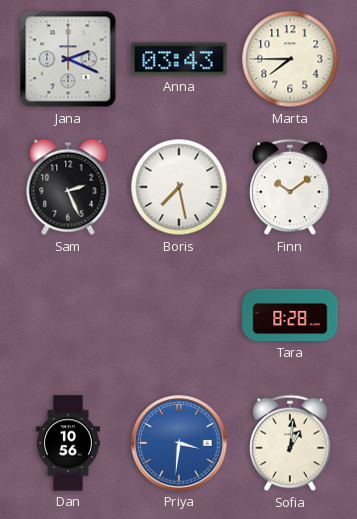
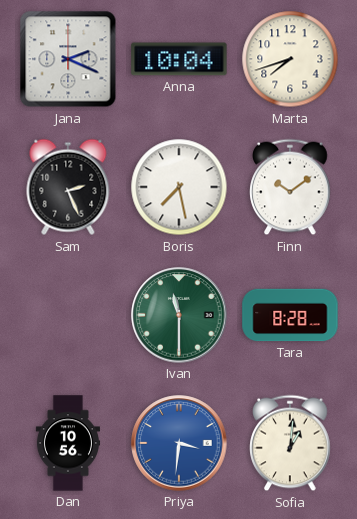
Anna: 03:43 -> 10:04
Marta: 7:45 -> 7:42
Ivan: none -> 11:30
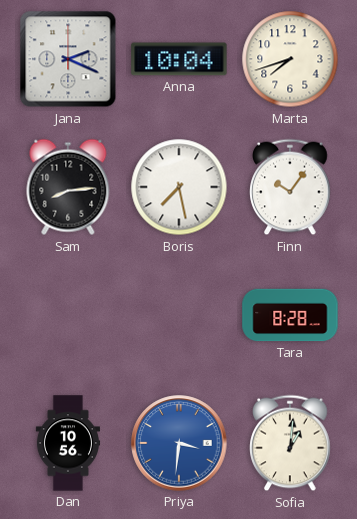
Sam: 2:26 -> 8:14
Finn: 10:09 -> 10:06
Ivan: 11:30 -> none
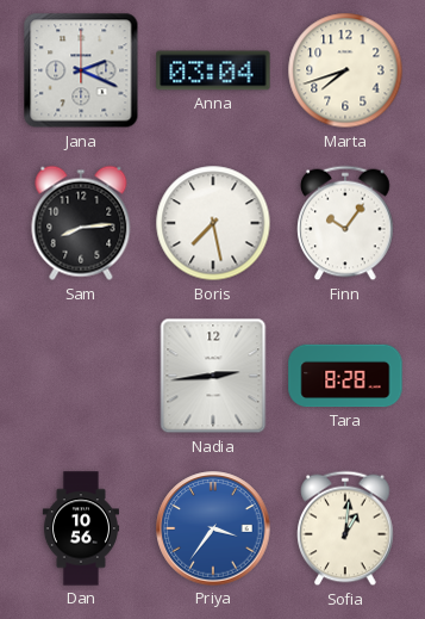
Anna: 10:04 -> 03:04
Nadia: none -> 2:44
Priya: 3:31 -> 3:36
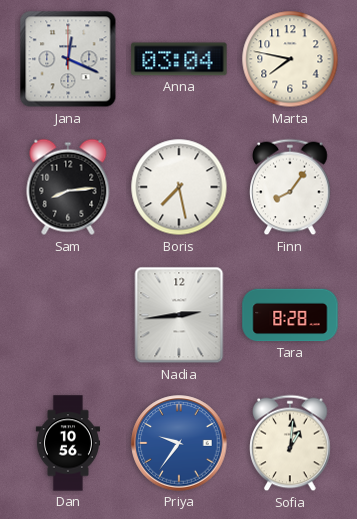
Jana: 2:19 -> 12:19
Marta: 7:42 -> 7:47
Finn: 10:06 -> 8:06
Priya: 3:36 -> 9:36
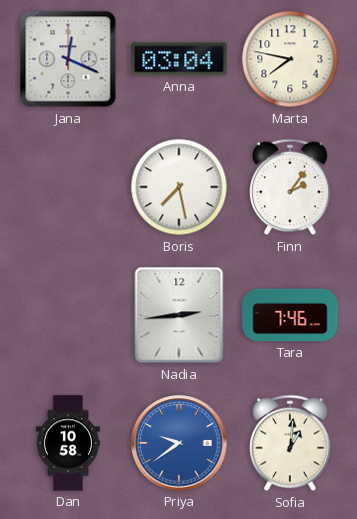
Sam: 8:14 -> none
Finn: 8:06 -> 2:06
Tara: 8:28 -> 7:46
Dan: 10:56 -> 10:58
Priya: 9:36 -> 9:39
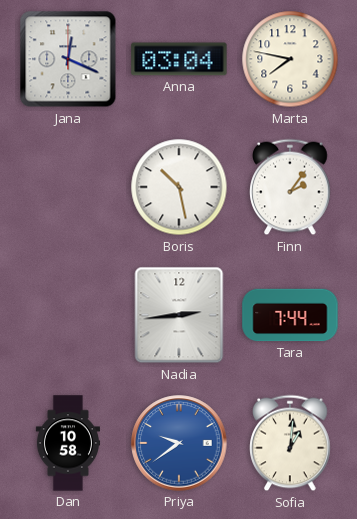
Boris: 7:28 -> 10:28
Tara: 7:46 -> 7:44
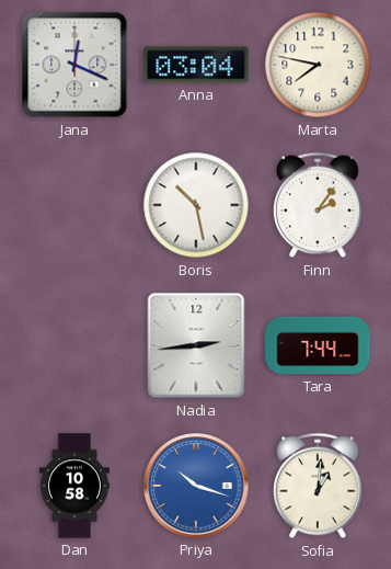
Priya: 9:39 -> 10:18
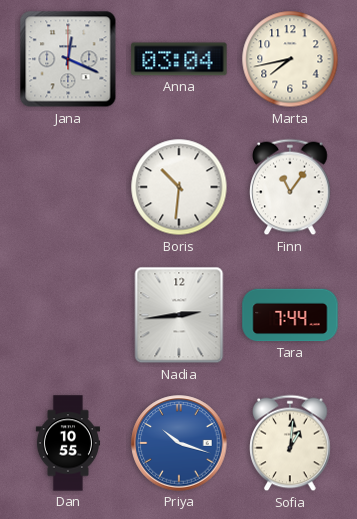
Marta: 7:47 -> 7:43
Boris: 10:28 -> 10:31
Finn: 2:06 -> 11:06
Dan: 10:58 -> 10:55
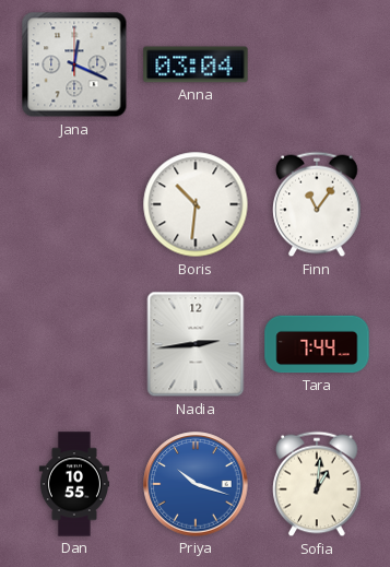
Marta: 7:43 -> none
